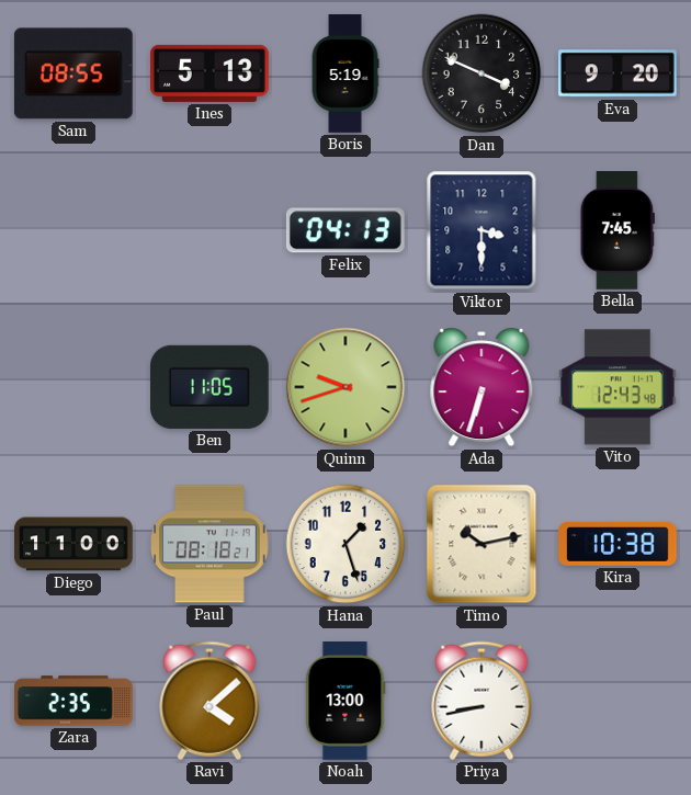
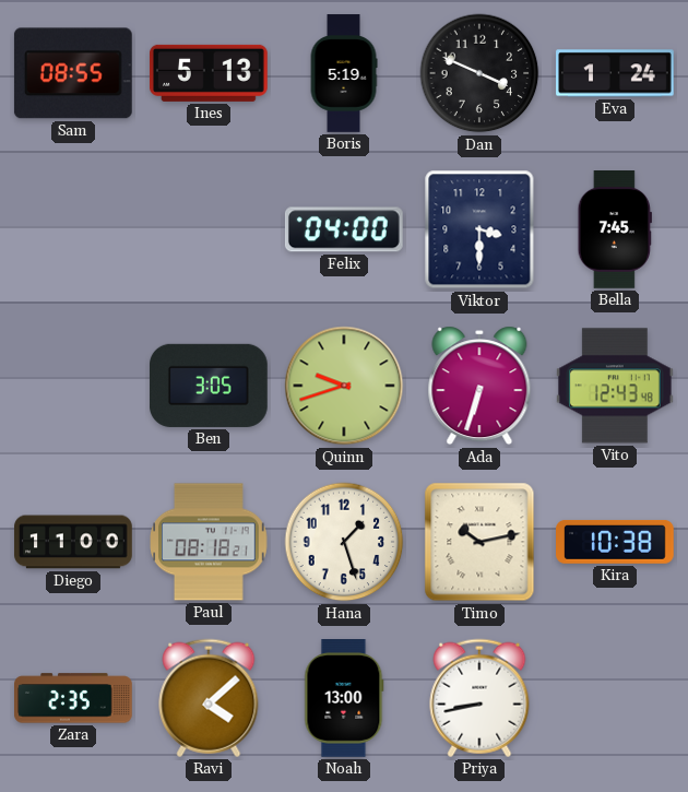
Eva: 9:20 -> 1:24
Felix: 04:13 -> 04:00
Ben: 11:05 -> 3:05
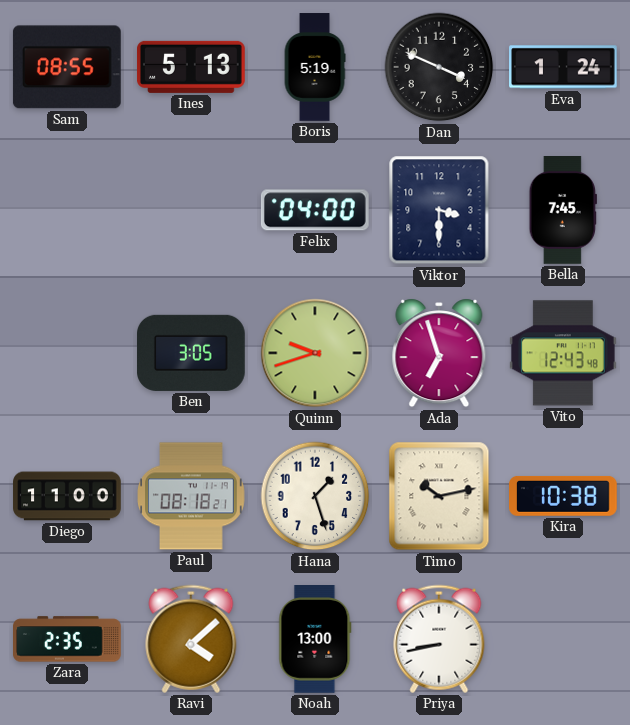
Ada: 6:33 -> 6:57
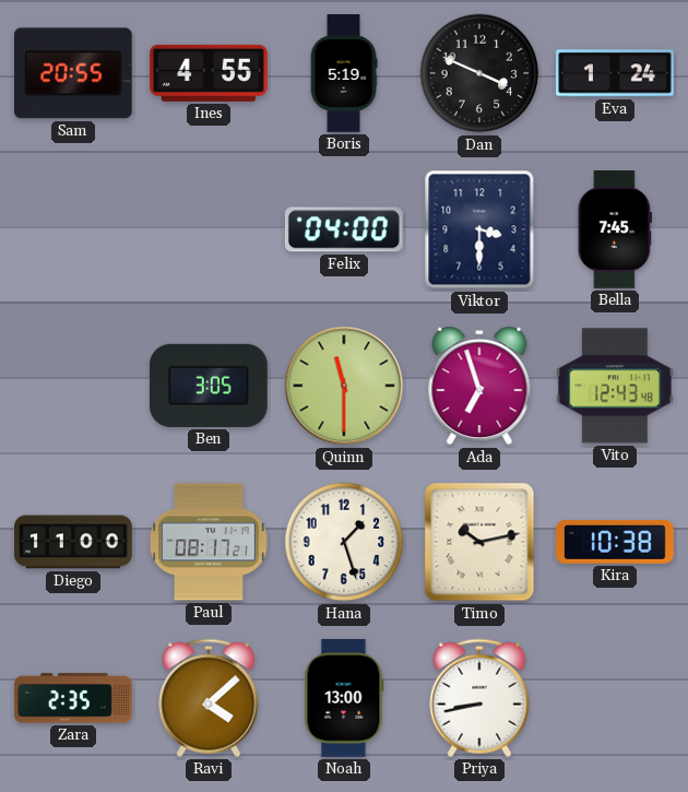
Sam: 08:55 -> 20:55
Ines: 5:13 -> 4:55
Quinn: 9:42 -> 11:30
Paul: 08:18 -> 08:17
